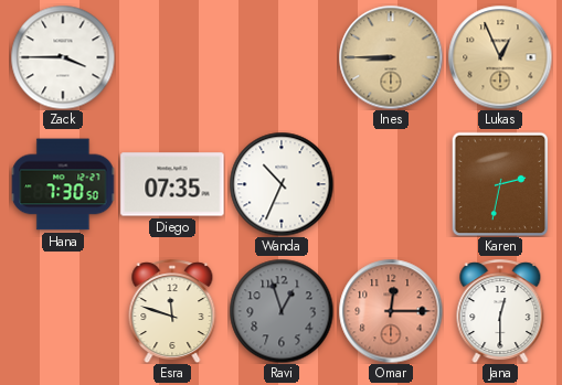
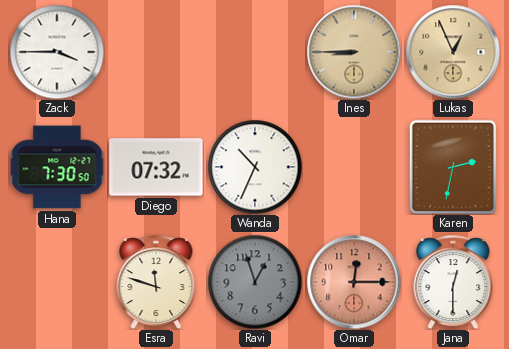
Diego: 07:35 -> 07:32
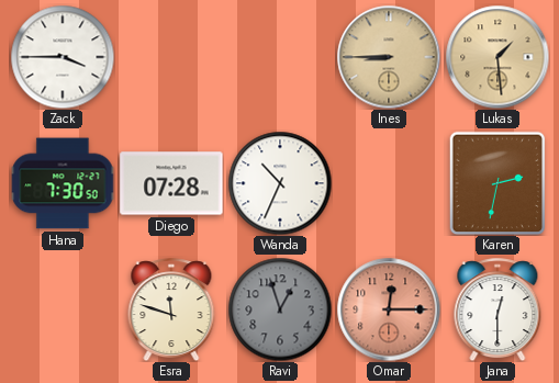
Lukas: 12:56 -> 1:29
Diego: 07:32 -> 07:28
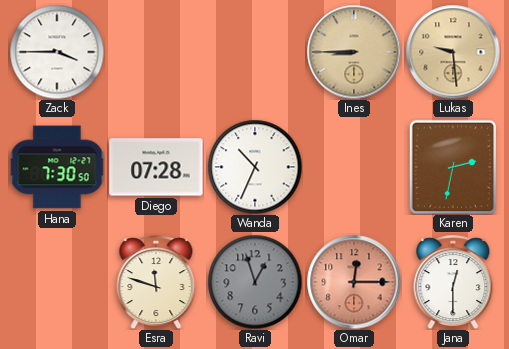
Lukas: 1:29 -> 9:29
